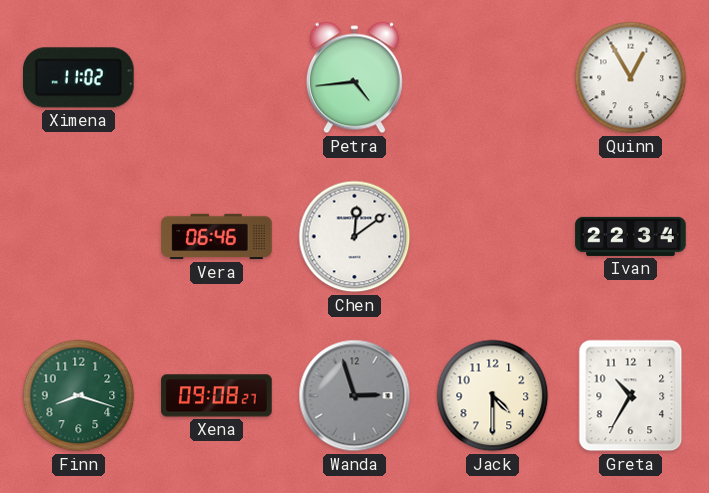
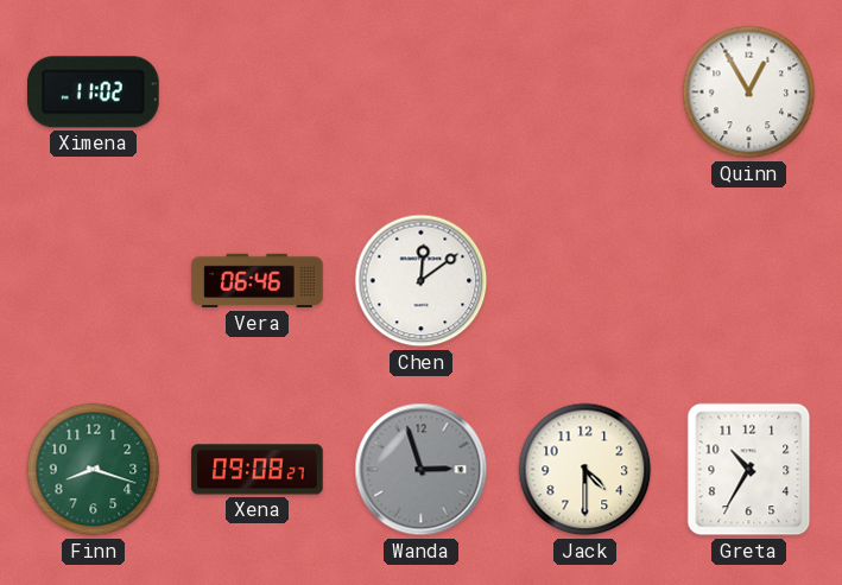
Petra: 4:44 -> none
Ivan: 22:34 -> none
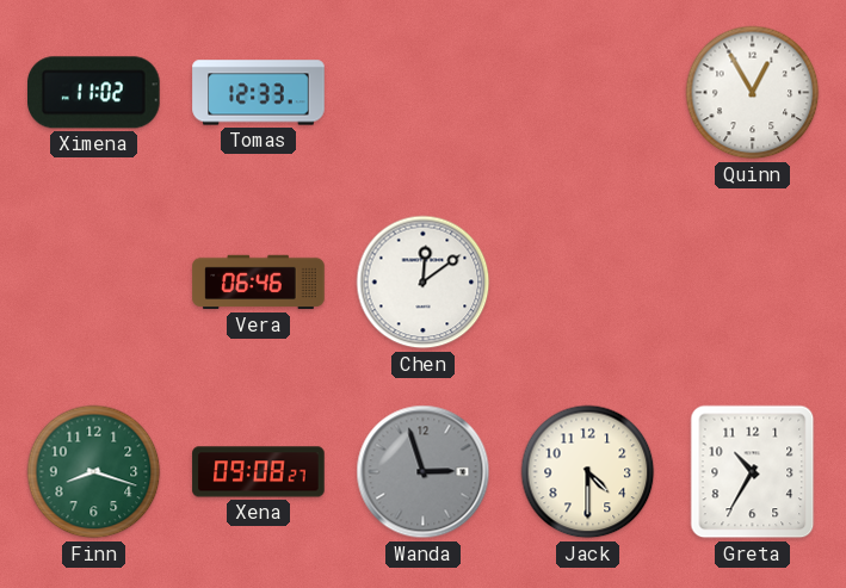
Tomas: none -> 12:33
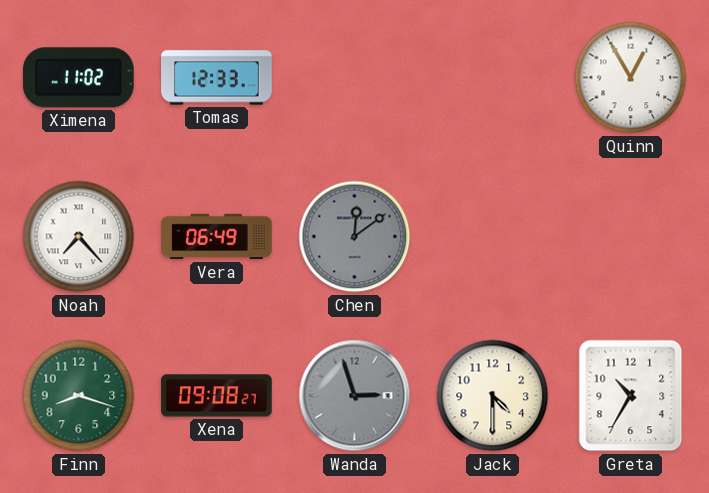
Noah: none -> 7:23
Vera: 06:46 -> 06:49
Chen dial: white -> grey
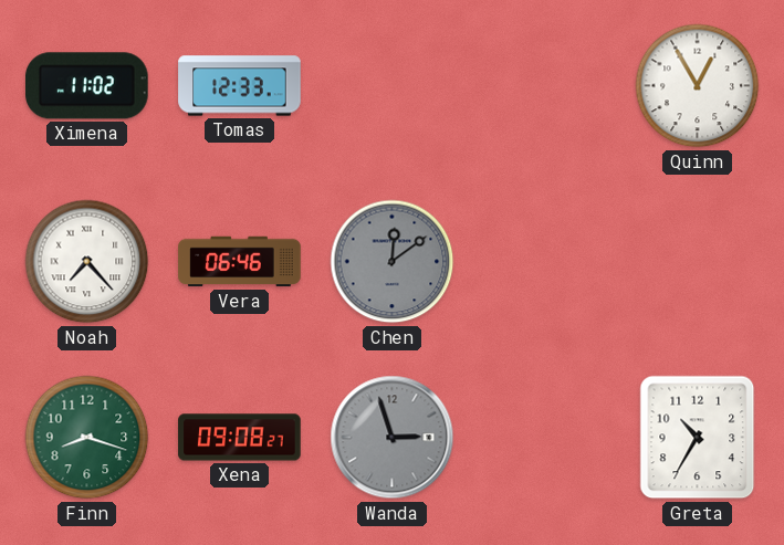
Vera: 06:49 -> 06:46
Jack: 4:30 -> none
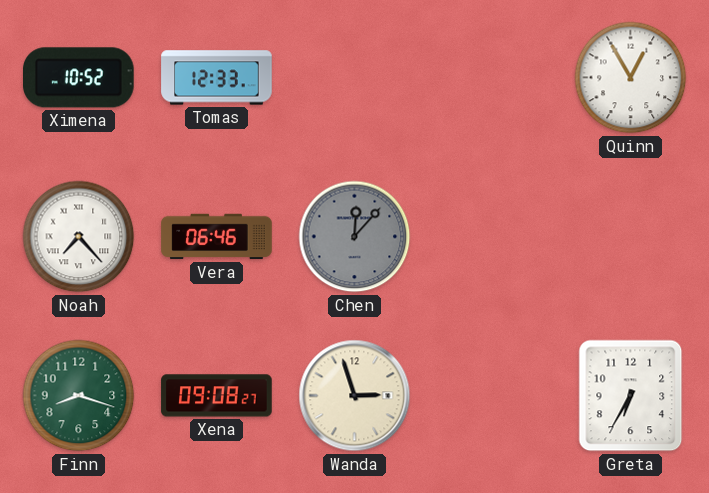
Ximena: 11:02 -> 10:52
Chen: 12:09 -> 12:07
Wanda dial: grey -> cream
Greta: 10:35 -> 6:35
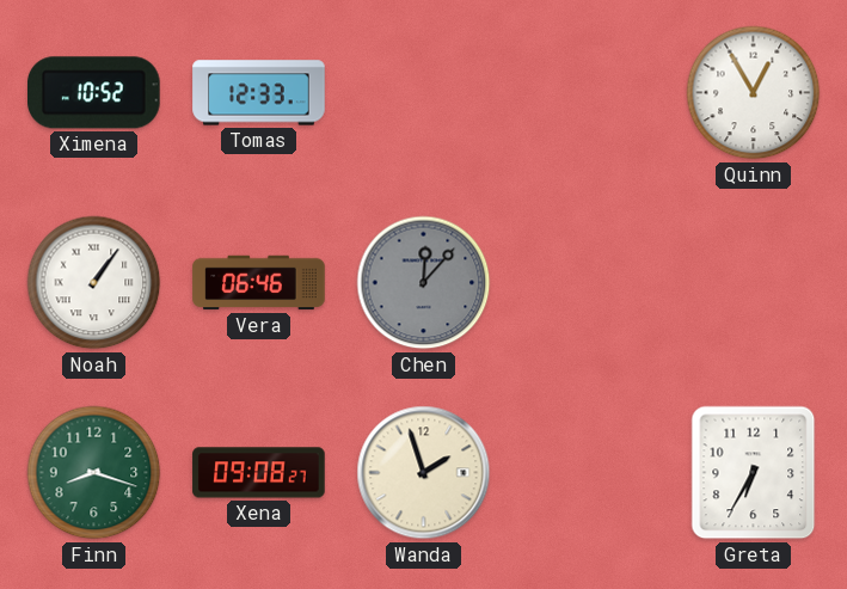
Noah: 7:23 -> 1:06
Wanda: 2:57 -> 1:57
